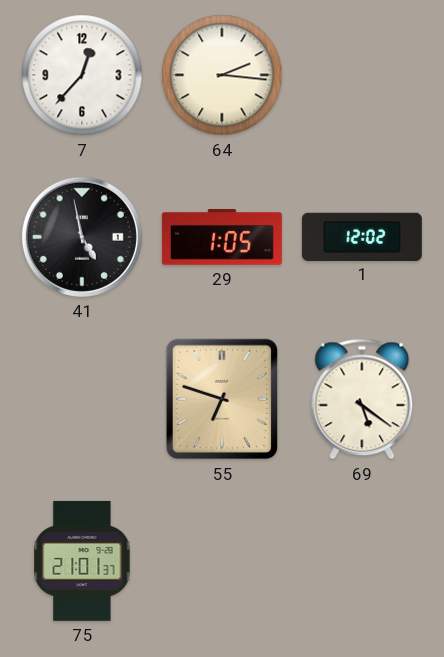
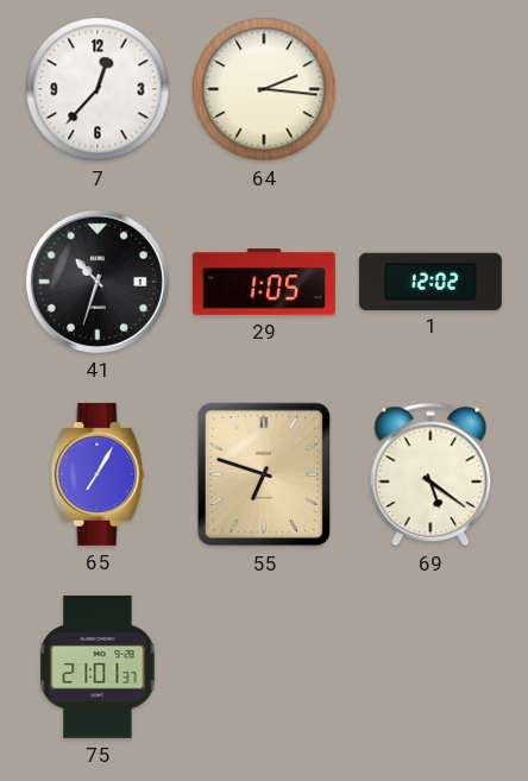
41: 4:58 -> 10:33
65: none -> 7:05
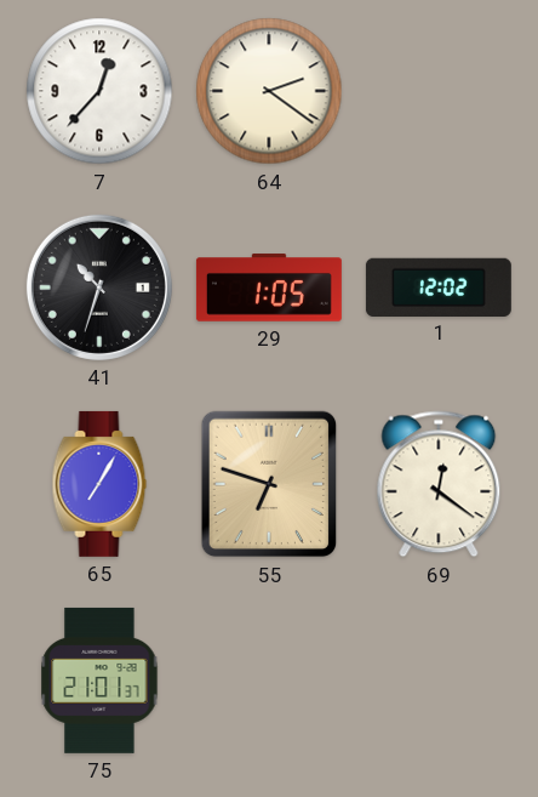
64: 2:16 -> 2:21
69: 5:21 -> 12:21
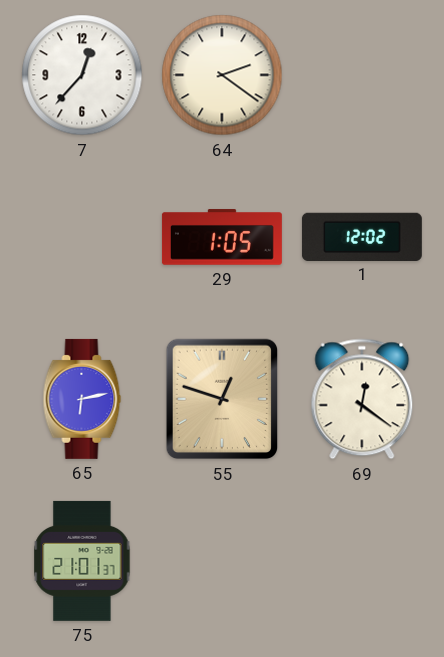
41: 10:33 -> none
65: 7:05 -> 6:13
55: 6:48 -> 12:48
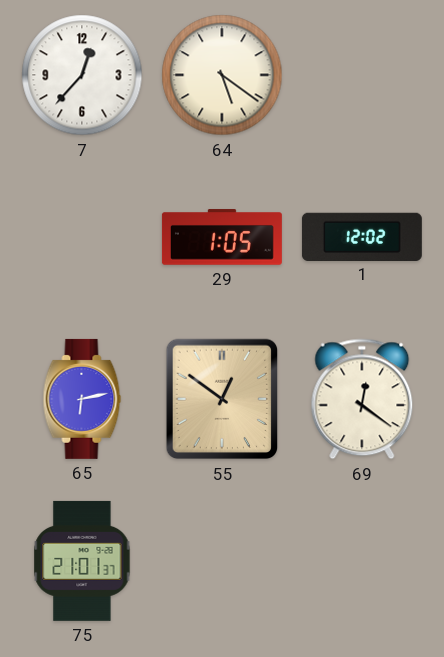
64: 2:21 -> 5:21
55: 12:48 -> 12:51
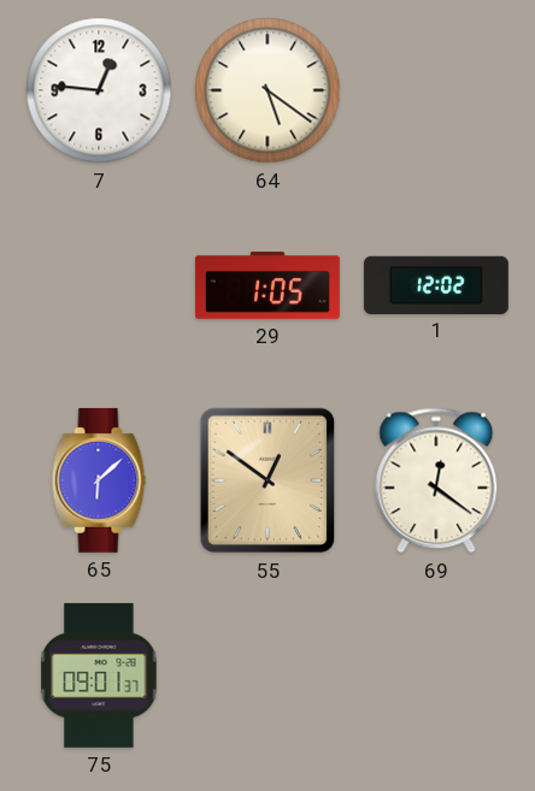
7: 12:37 -> 12:46
65: 6:13 -> 6:08
75: 21:01 -> 09:01
